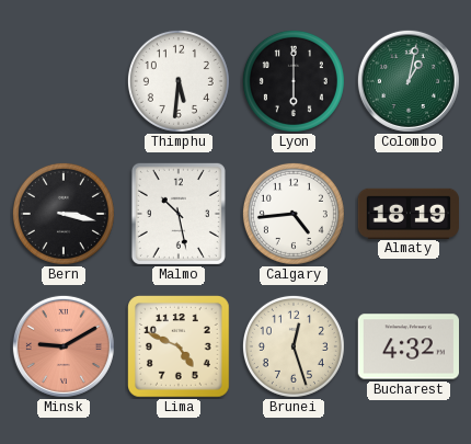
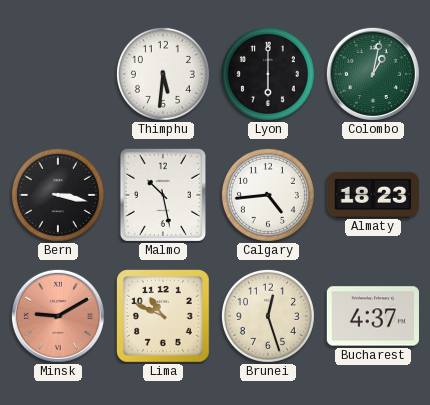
Almaty: 18:19 -> 18:23
Lima: 4:49 -> 10:49
Bucharest: 4:32 -> 4:37
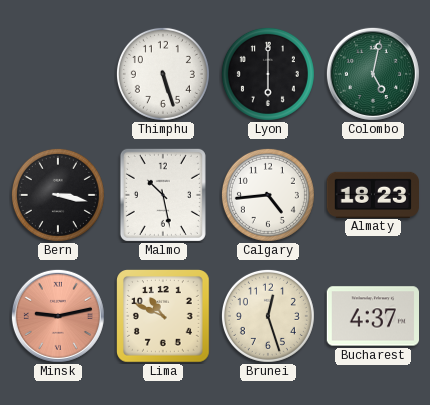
Thimphu: 5:31 -> 5:27
Colombo: 1:02 -> 5:02
Minsk: 9:10 -> 9:13
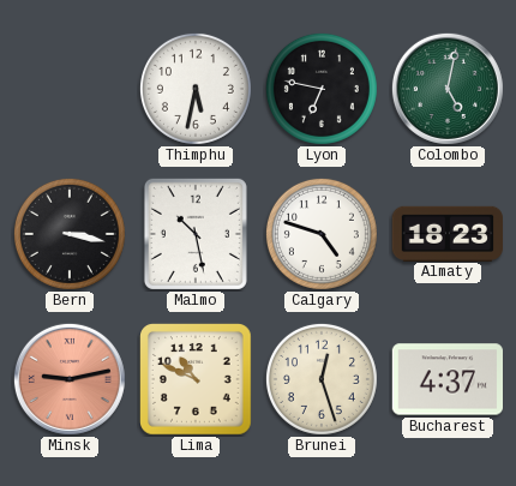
Thimphu: 5:27 -> 5:32
Lyon: 6:00 -> 6:47
Calgary: 4:44 -> 4:48
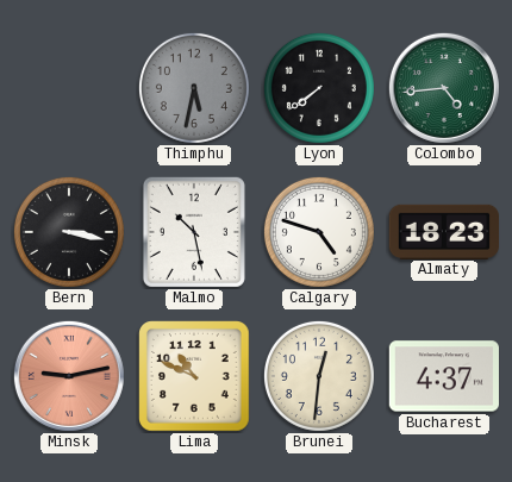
Thimphu dial: white -> grey
Lyon: 6:47 -> 7:39
Colombo: 5:02 -> 4:44
Brunei: 12:27 -> 12:31
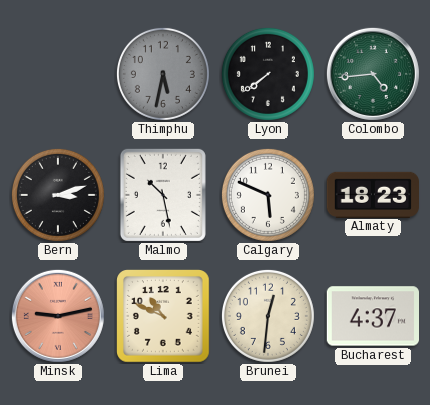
Bern: 3:17 -> 3:12
Calgary: 4:48 -> 5:49
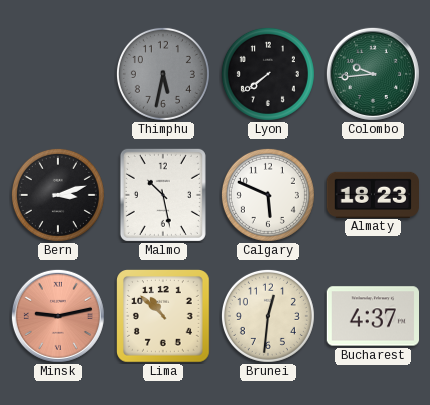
Colombo: 4:44 -> 9:44
Lima: 10:49 -> 10:52
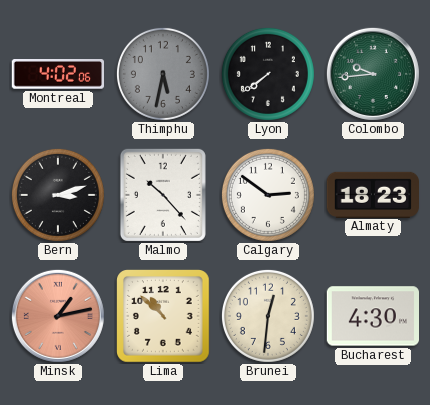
Montreal: none -> 4:02
Malmo: 10:28 -> 10:23
Calgary: 5:49 -> 2:51
Minsk: 9:13 -> 1:13
Bucharest: 4:37 -> 4:30
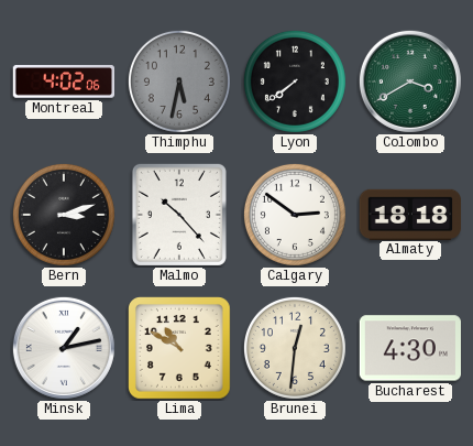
Colombo: 9:44 -> 3:40
Almaty: 18:23 -> 18:18
Minsk dial: salmon -> white
Lima: 10:52 -> 10:50
